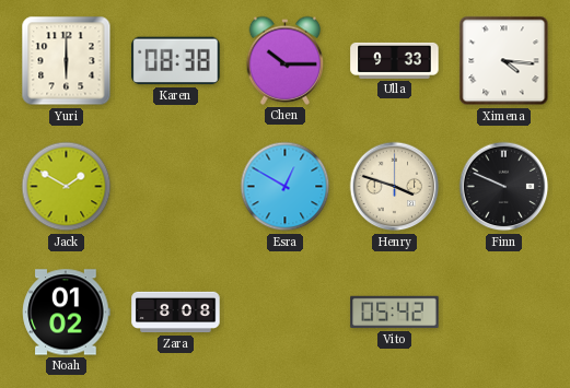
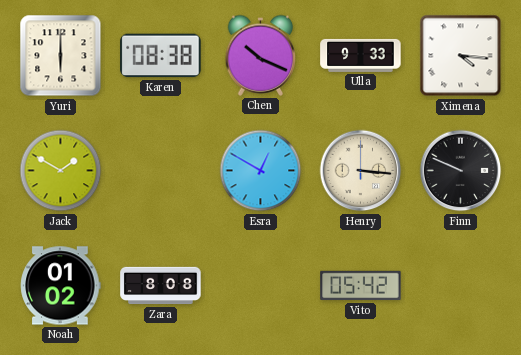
Chen: 10:15 -> 10:19
Henry: 3:48 -> 3:16
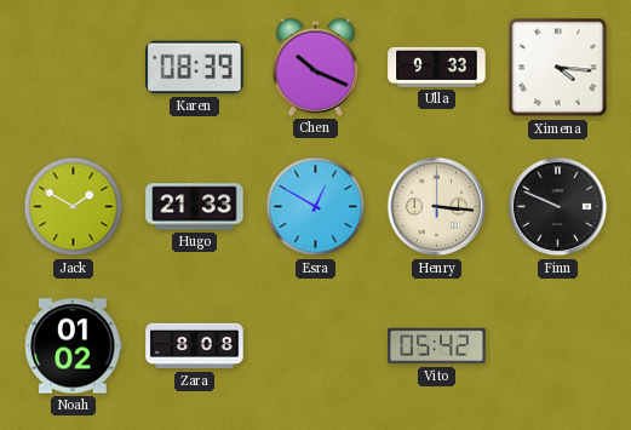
Yuri: 6:00 -> none
Karen: 08:38 -> 08:39
Hugo: none -> 21:33
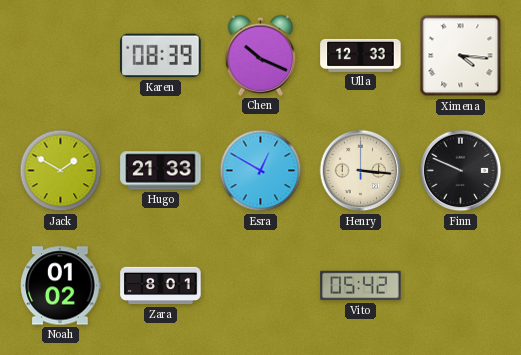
Ulla: 9:33 -> 12:33
Zara: 8:08 -> 8:01
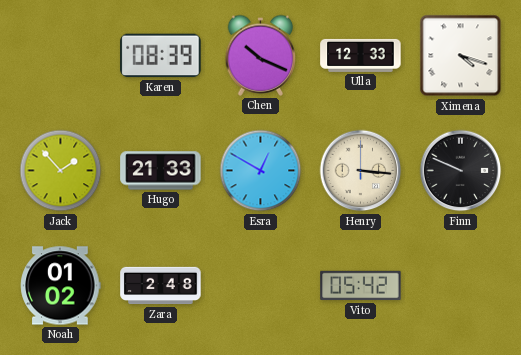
Ximena: 4:16 -> 4:18
Jack: 1:50 -> 1:53
Zara: 8:01 -> 2:48
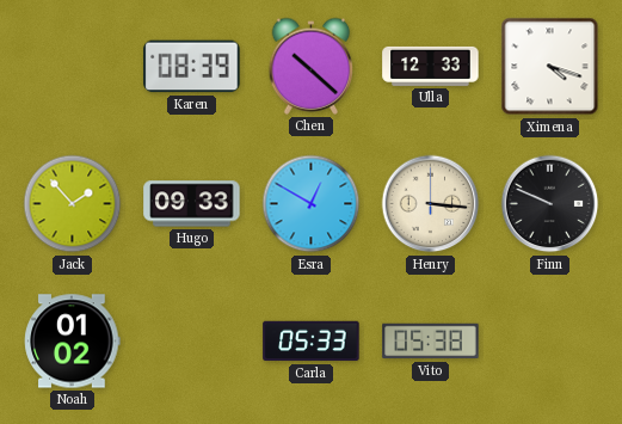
Chen: 10:19 -> 10:22
Hugo: 21:33 -> 09:33
Zara: 2:48 -> none
Carla: none -> 05:33
Vito: 05:42 -> 05:38
